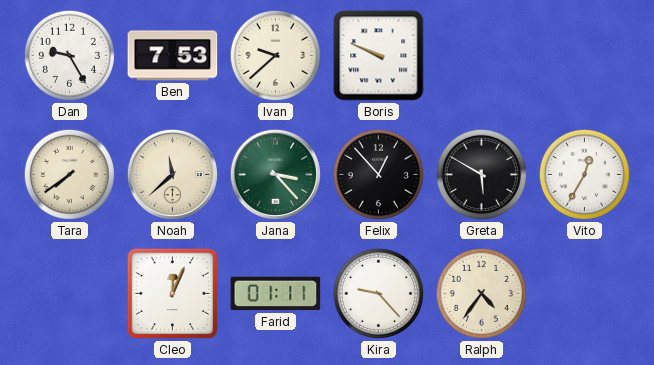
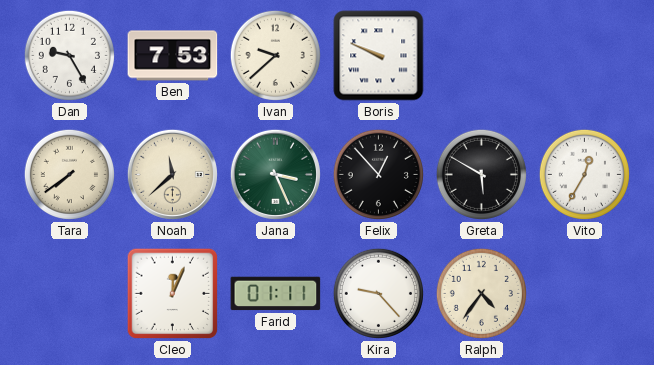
Jana: 3:23 -> 3:26
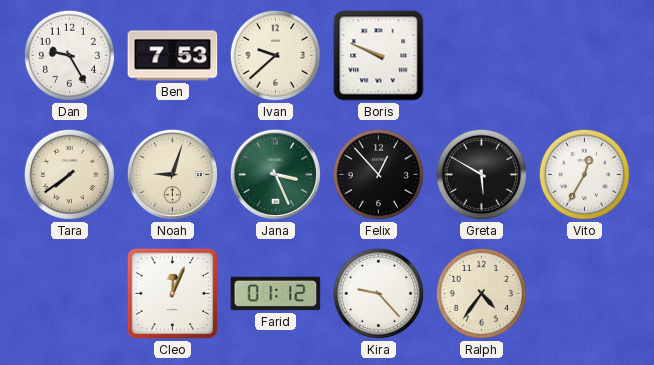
Noah: 11:38 -> 9:03
Farid: 01:11 -> 01:12
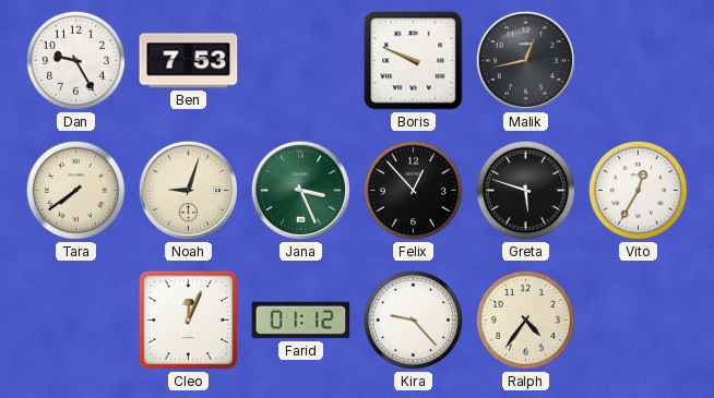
Ivan: 9:38 -> none
Malik: none -> 12:43
Greta: 5:50 -> 5:48
